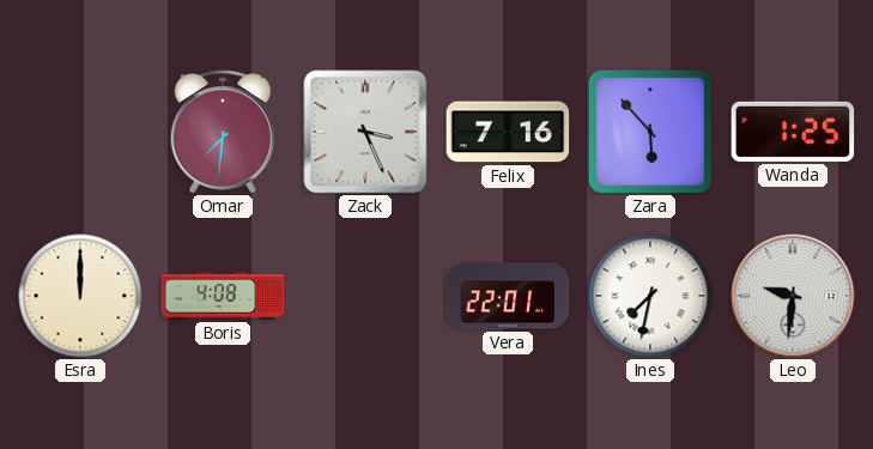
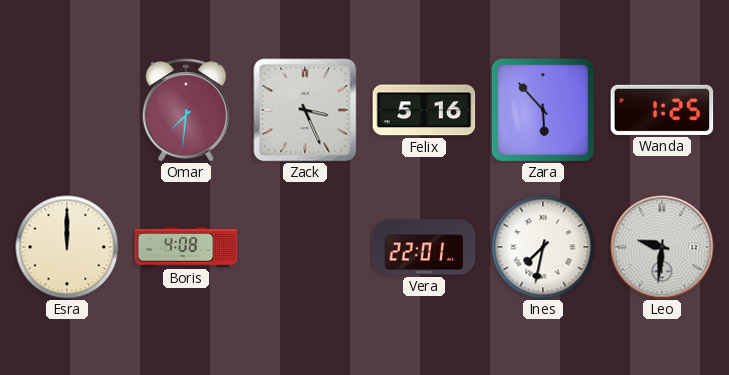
Felix: 7:16 -> 5:16
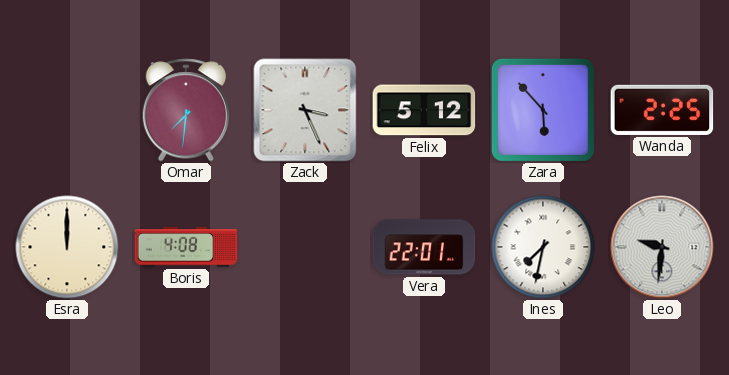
Felix: 5:16 -> 5:12
Wanda: 1:25 -> 2:25
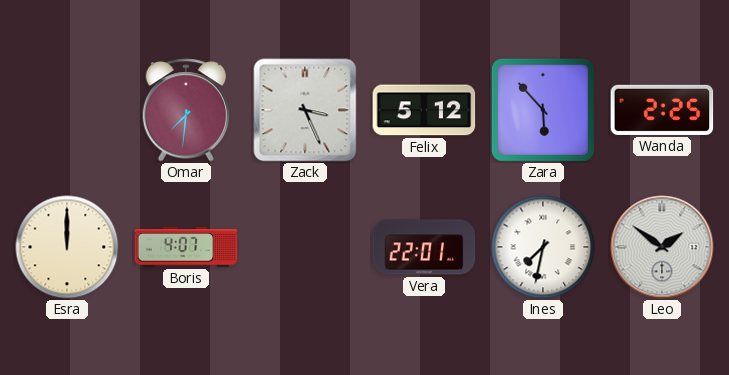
Boris: 4:08 -> 4:07
Leo: 9:31 -> 1:51
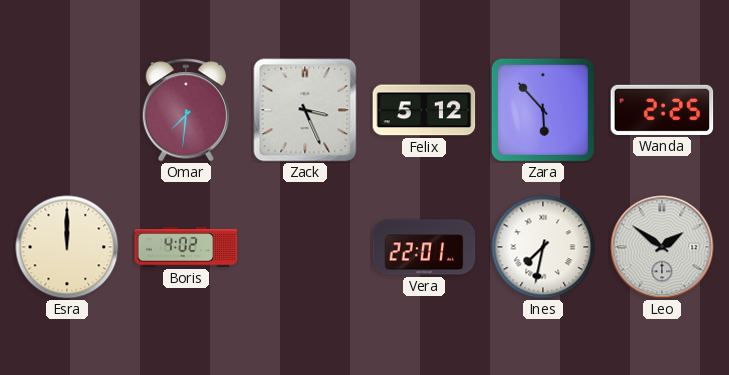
Boris: 4:07 -> 4:02
